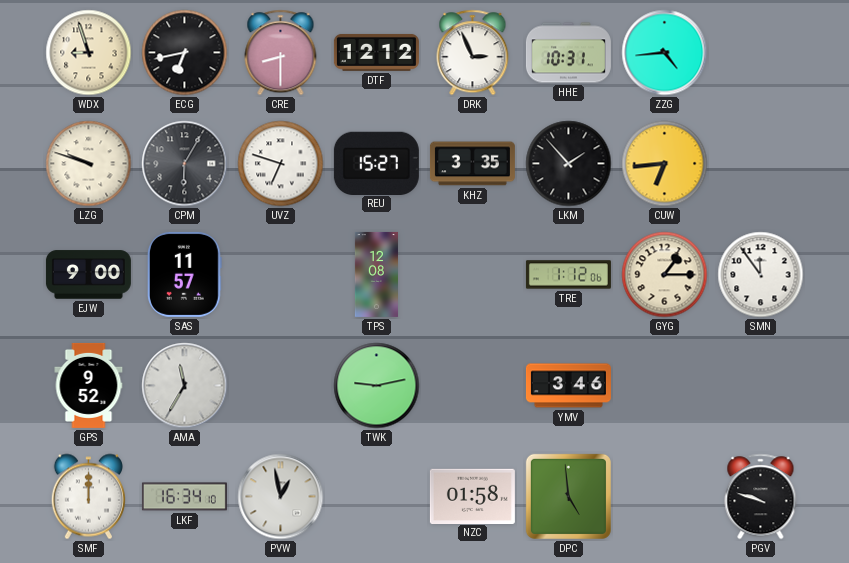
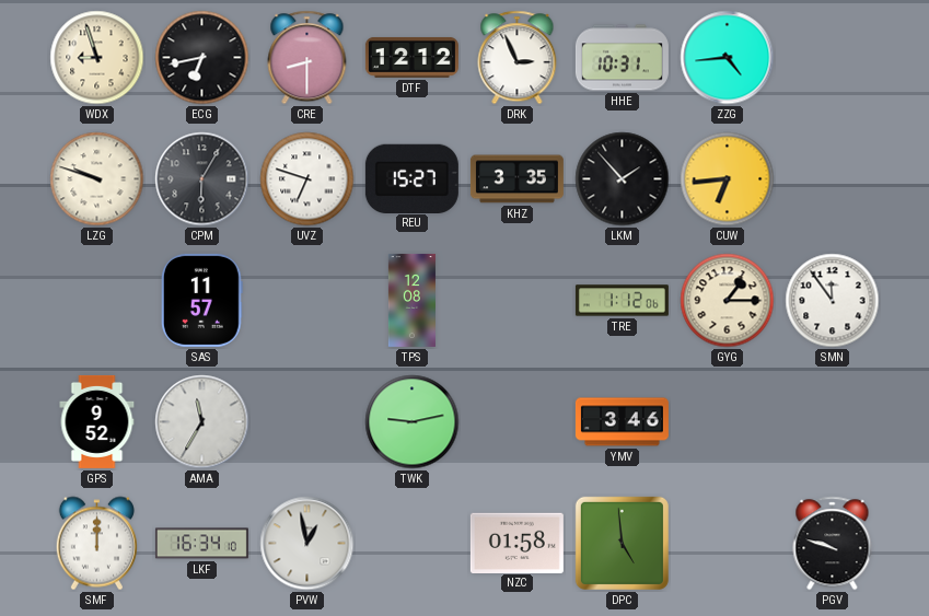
EJW: 9:00 -> none
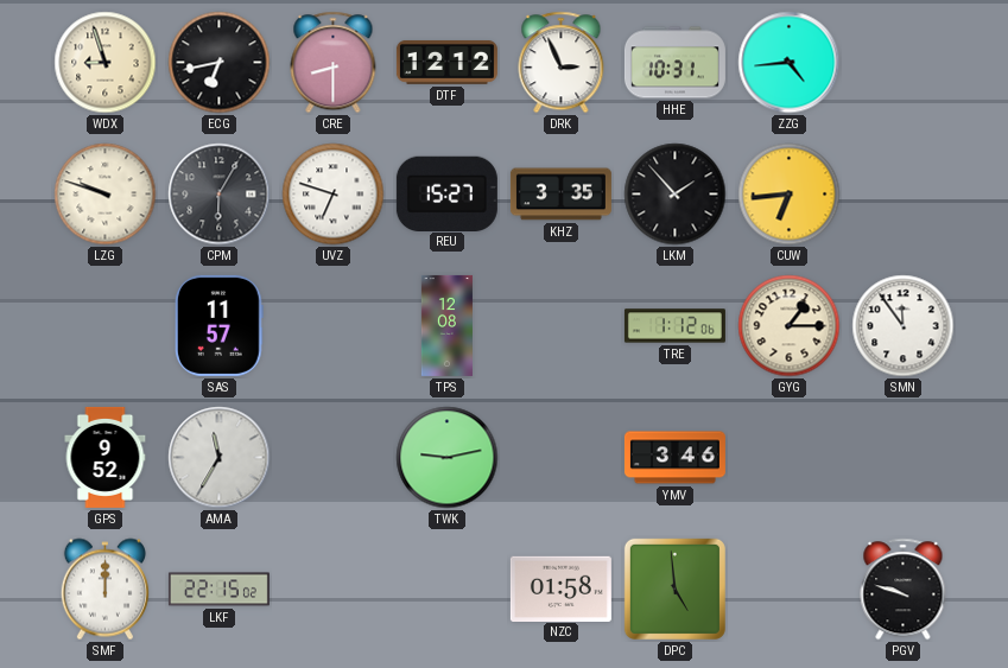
LKF: 16:34 -> 22:15
PVW: 12:58 -> none
